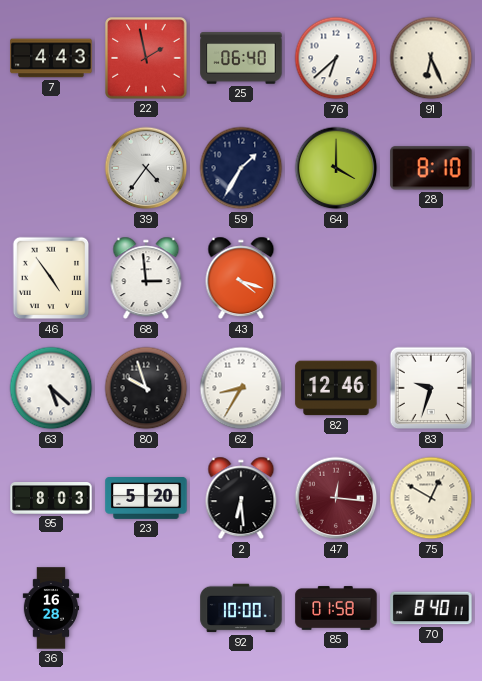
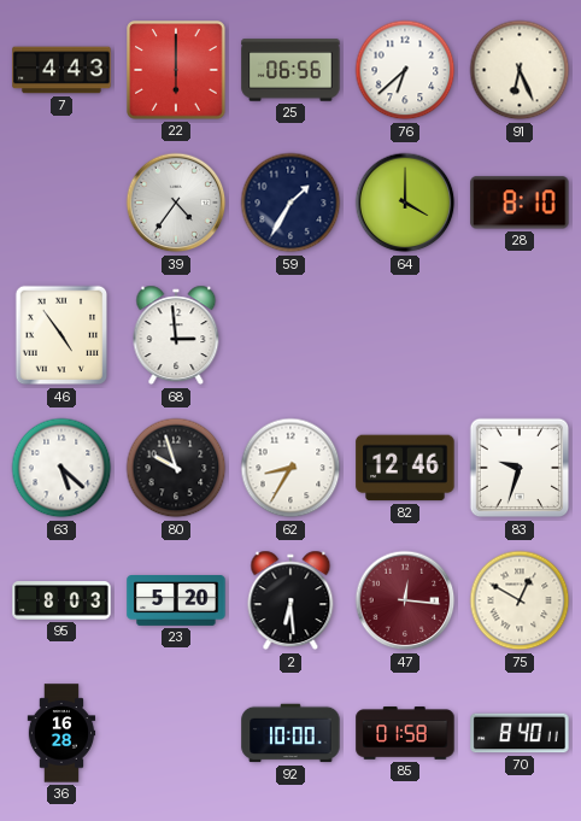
22: 1:58 -> 6:00
25: 06:40 -> 06:56
43: 4:18 -> none
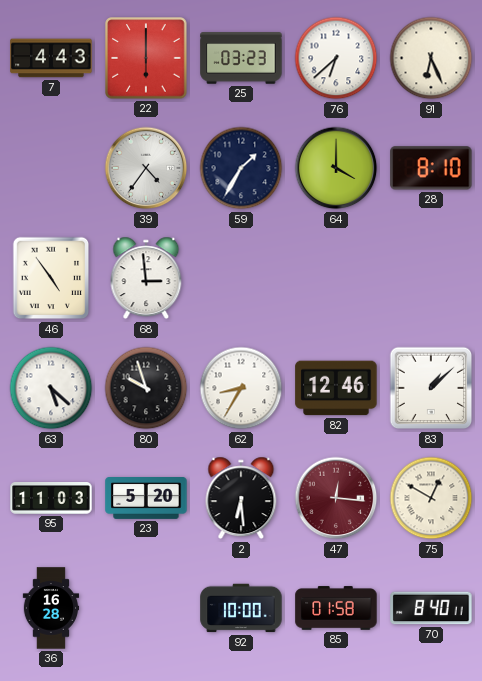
25: 06:56 -> 03:23
83: 9:33 -> 1:08
95: 8:03 -> 11:03
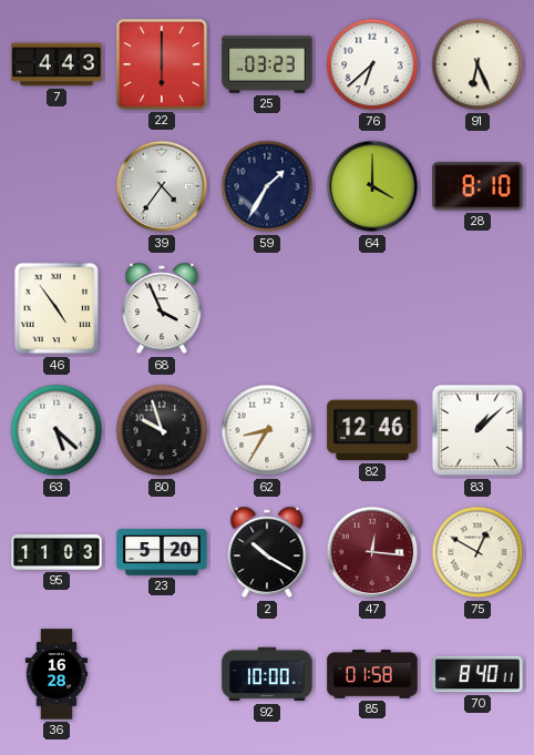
68: 2:59 -> 3:56
2: 6:29 -> 10:20
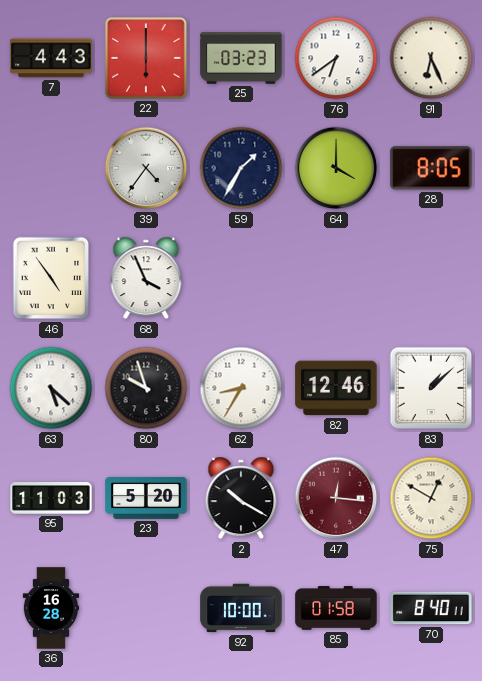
76: 6:38 -> 6:39
28: 8:10 -> 8:05
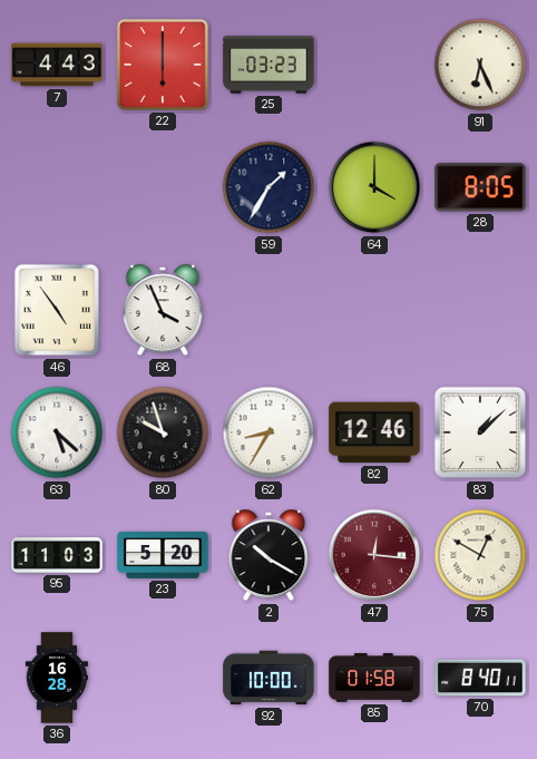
76: 6:39 -> none
39: 4:36 -> none
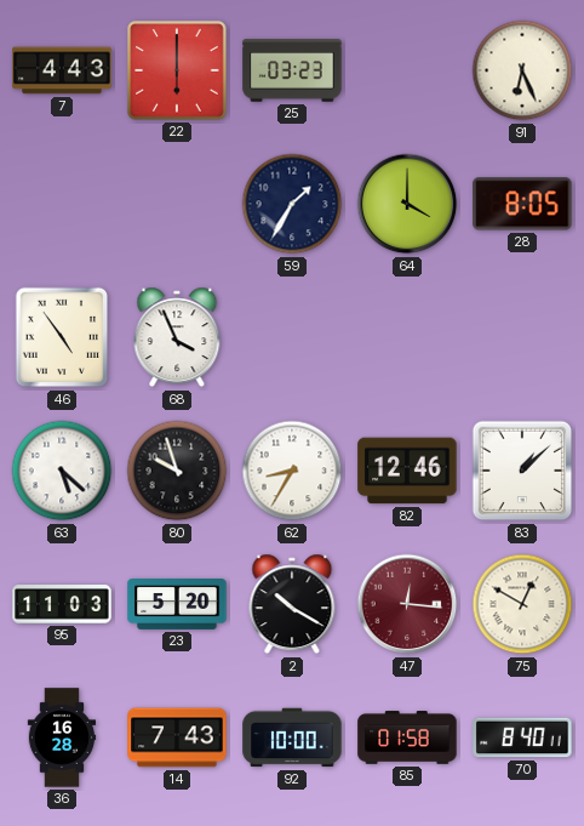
14: none -> 7:43
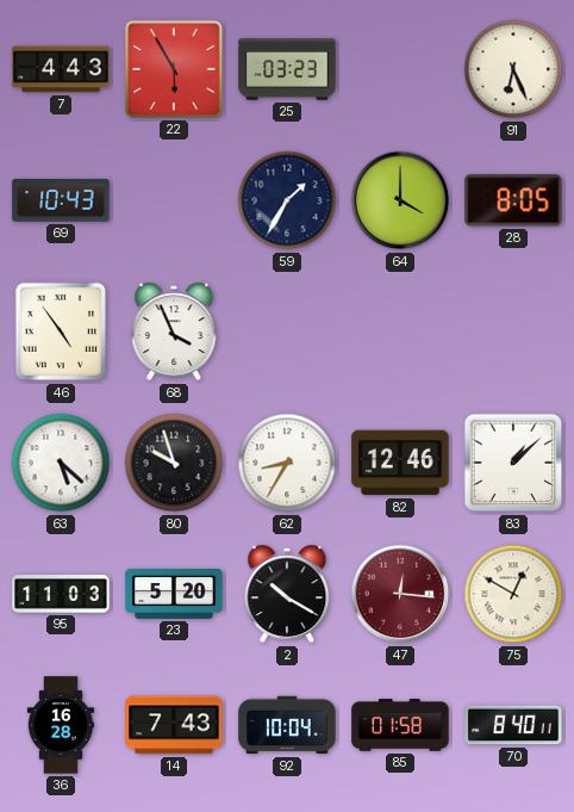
22: 6:00 -> 5:55
69: none -> 10:43
92: 10:00 -> 10:04
